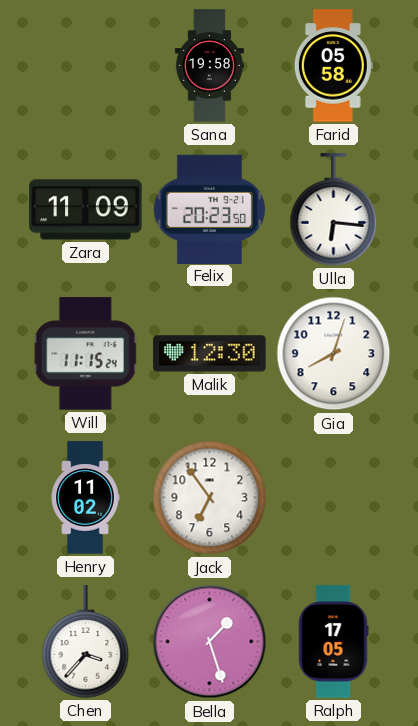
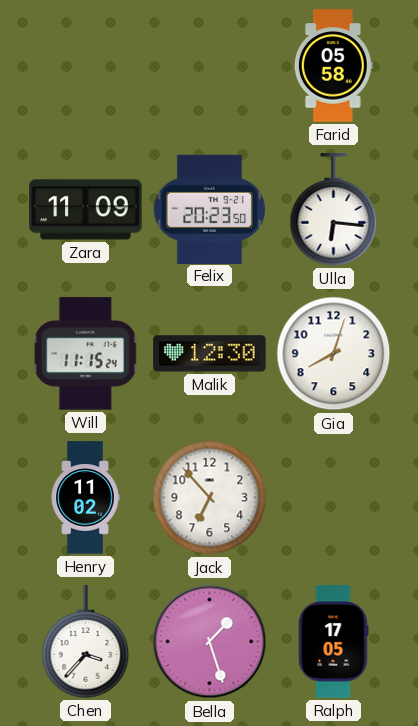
Sana: 19:58 -> none
Jack: 6:54 -> 6:53
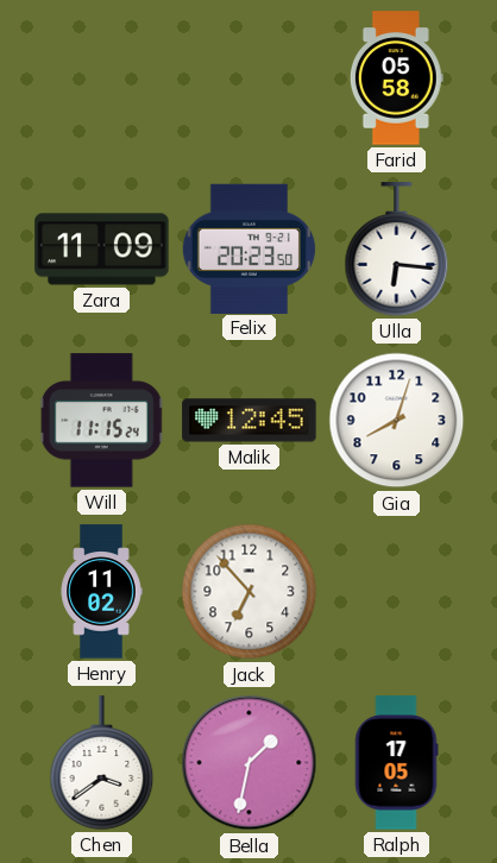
Malik: 12:30 -> 12:45
Chen: 3:37 -> 3:39
Bella: 1:27 -> 1:32
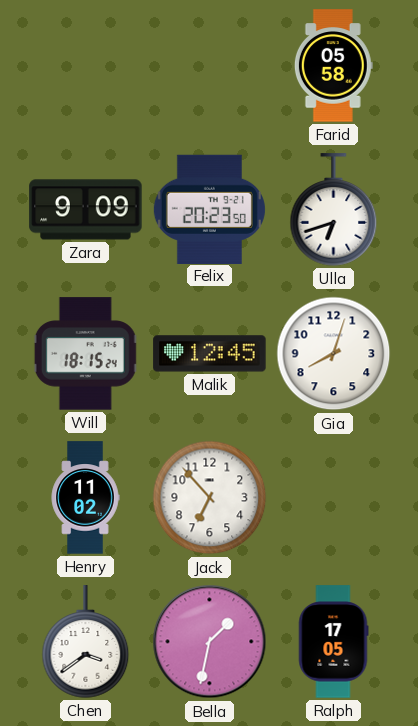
Zara: 11:09 -> 9:09
Ulla: 6:16 -> 6:42
Will: 11:15 -> 18:15
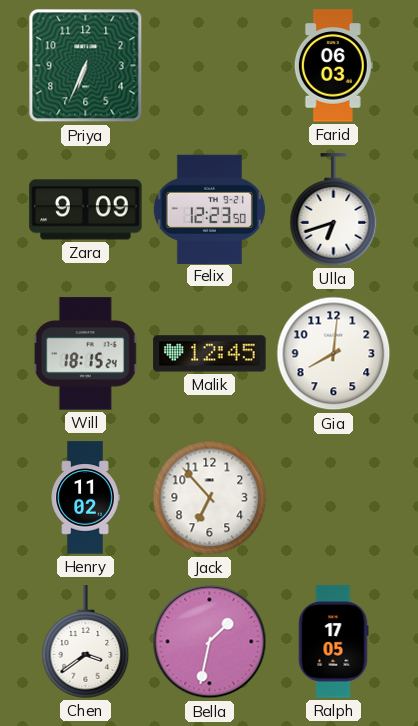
Priya: none -> 6:34
Farid: 05:58 -> 06:03
Felix: 20:23 -> 12:23
Gia: 8:03 -> 8:01
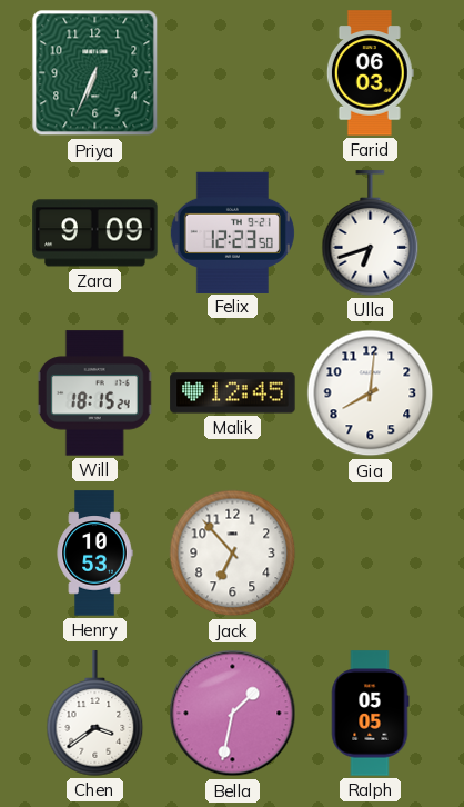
Henry: 11:02 -> 10:53
Ralph: 17:05 -> 05:05
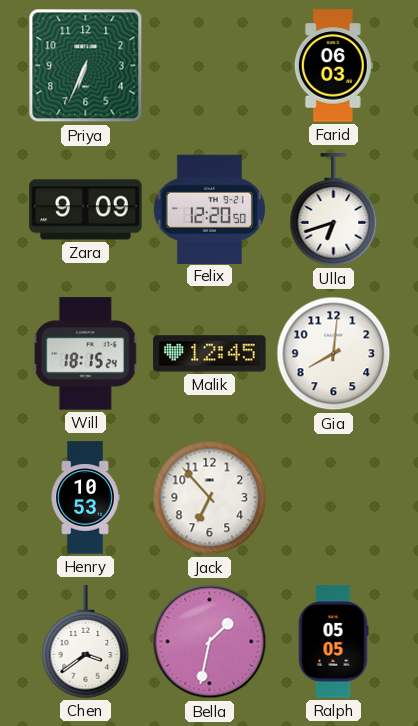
Felix: 12:23 -> 12:20
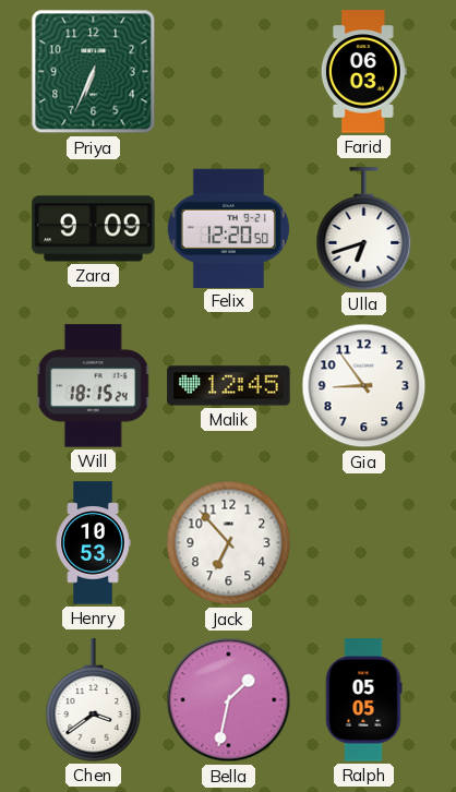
Gia: 8:01 -> 8:54
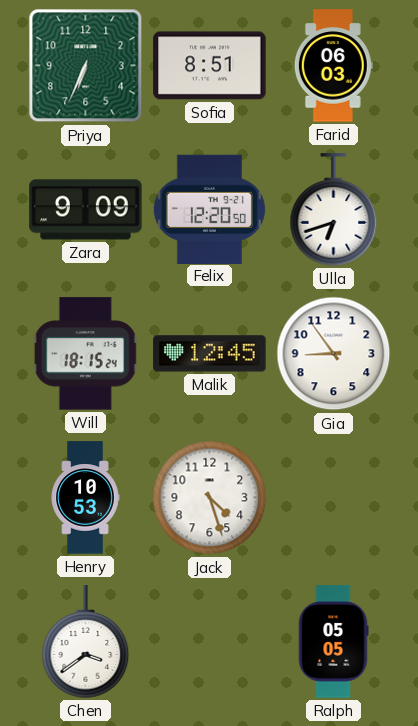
Sofia: none -> 8:51
Jack: 6:53 -> 4:27
Bella: 1:32 -> none
